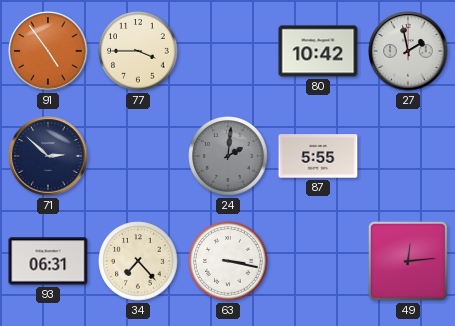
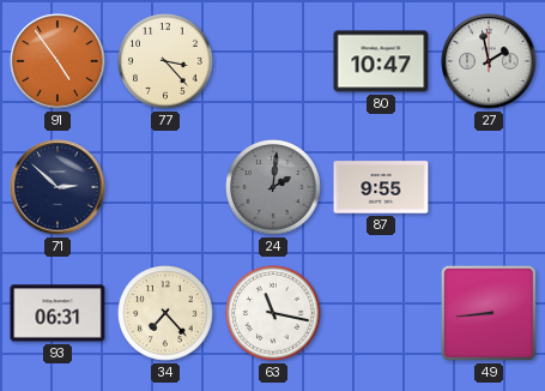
77: 3:45 -> 3:23
80: 10:42 -> 10:47
87: 5:55 -> 9:55
63: 3:17 -> 11:17
49: 12:14 -> 8:44
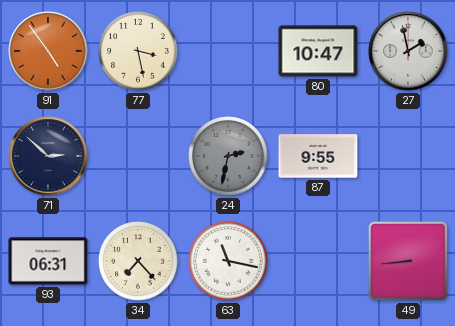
77: 3:23 -> 3:28
24: 2:01 -> 2:32
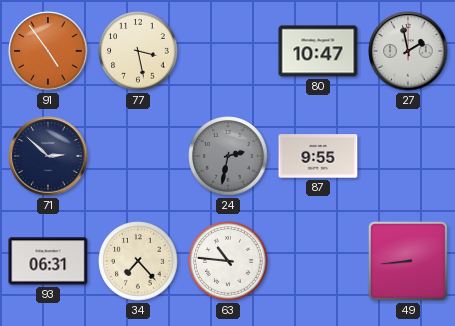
63: 11:17 -> 10:46
